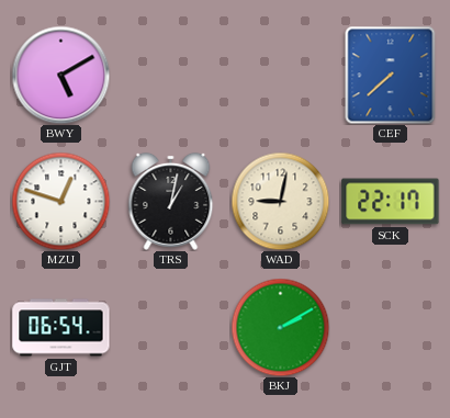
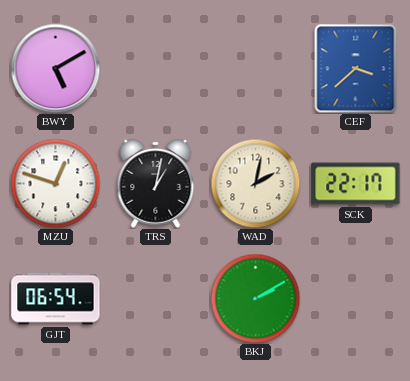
CEF: 7:38 -> 3:38
WAD: 9:02 -> 2:02
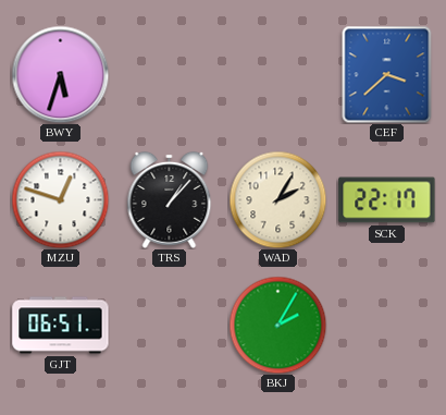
BWY: 5:10 -> 5:33
TRS: 1:02 -> 1:07
WAD: 2:02 -> 2:05
GJT: 06:54 -> 06:51
BKJ: 2:10 -> 2:05
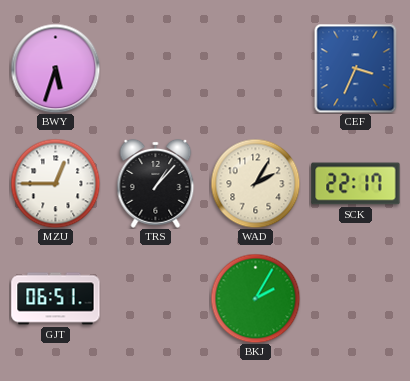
CEF: 3:38 -> 3:34
MZU: 12:48 -> 12:45
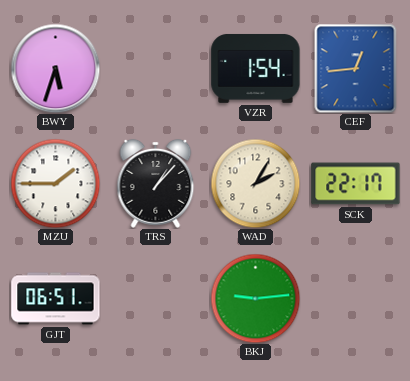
VZR: none -> 1:54
CEF: 3:34 -> 12:44
MZU: 12:45 -> 1:45
BKJ: 2:05 -> 9:14
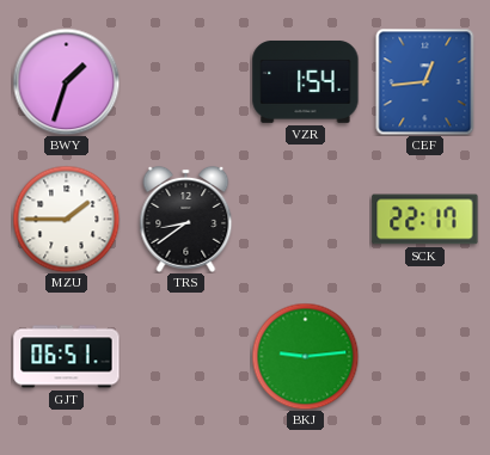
BWY: 5:33 -> 1:33
TRS: 1:07 -> 8:39
WAD: 2:05 -> none
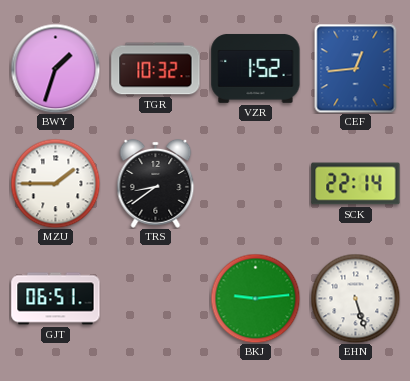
TGR: none -> 10:32
VZR: 1:54 -> 1:52
SCK: 22:17 -> 22:14
EHN: none -> 5:27
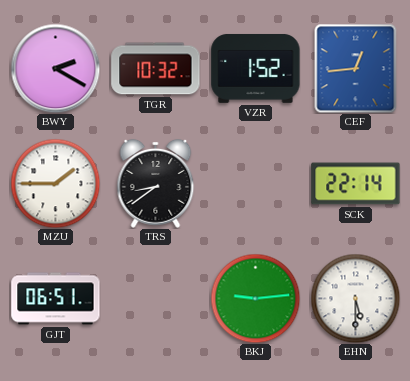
BWY: 1:33 -> 2:20
EHN: 5:27 -> 5:30
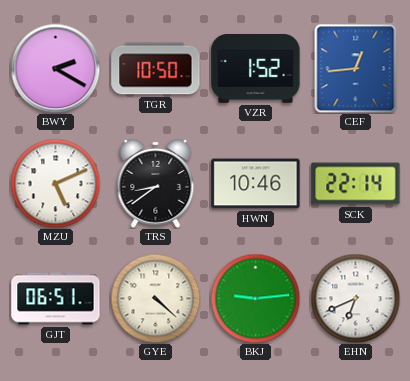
TGR: 10:32 -> 10:50
MZU: 1:45 -> 5:11
HWN: none -> 10:46
GYE: none -> 4:22
EHN: 5:30 -> 6:41
